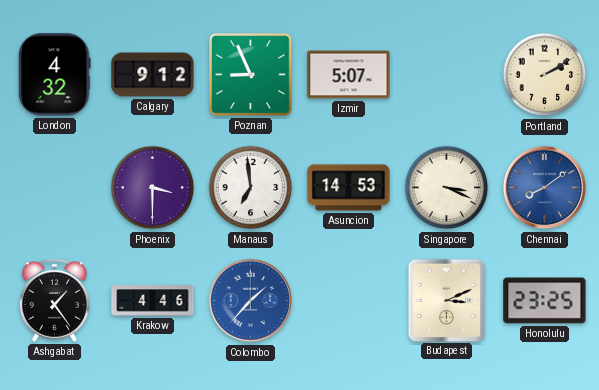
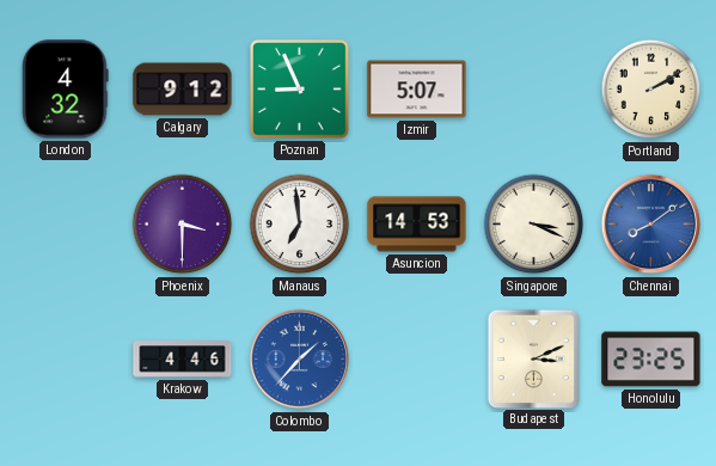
Ashgabat: 1:24 -> none
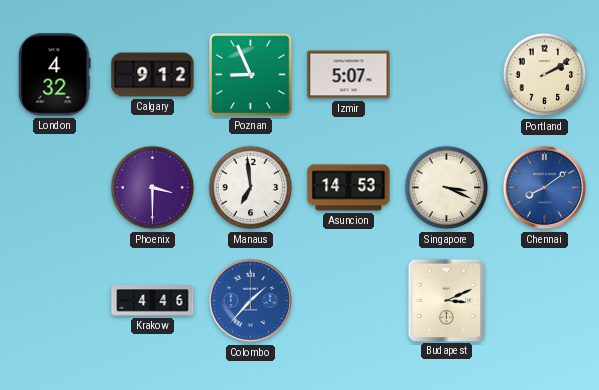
Honolulu: 23:25 -> none
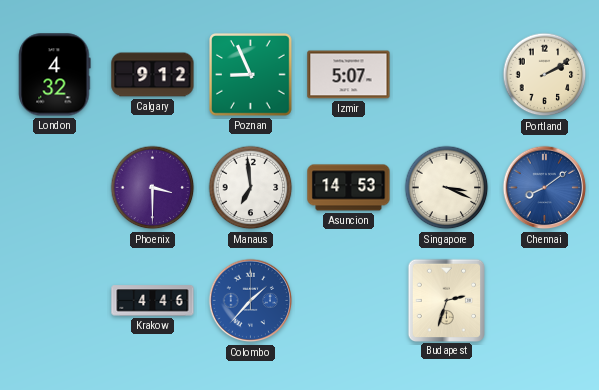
Budapest: 3:11 -> 2:33
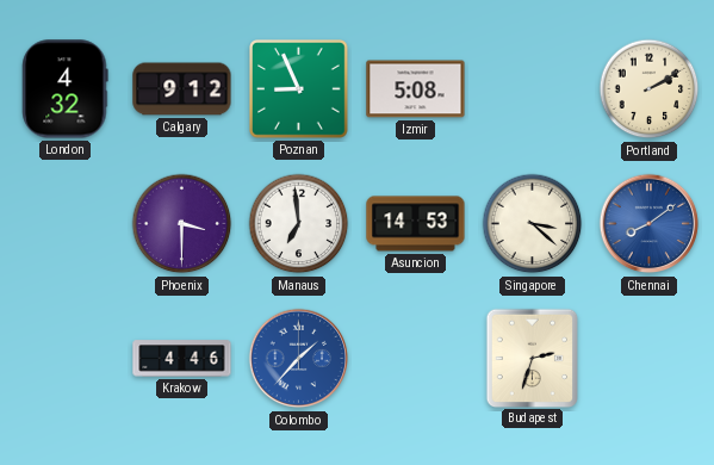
Izmir: 5:07 -> 5:08
Singapore: 3:19 -> 3:22
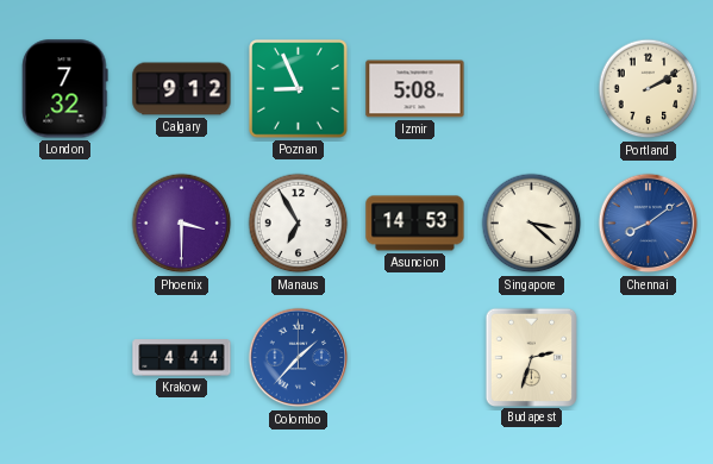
London: 4:32 -> 7:32
Manaus: 6:59 -> 6:55
Krakow: 4:46 -> 4:44
